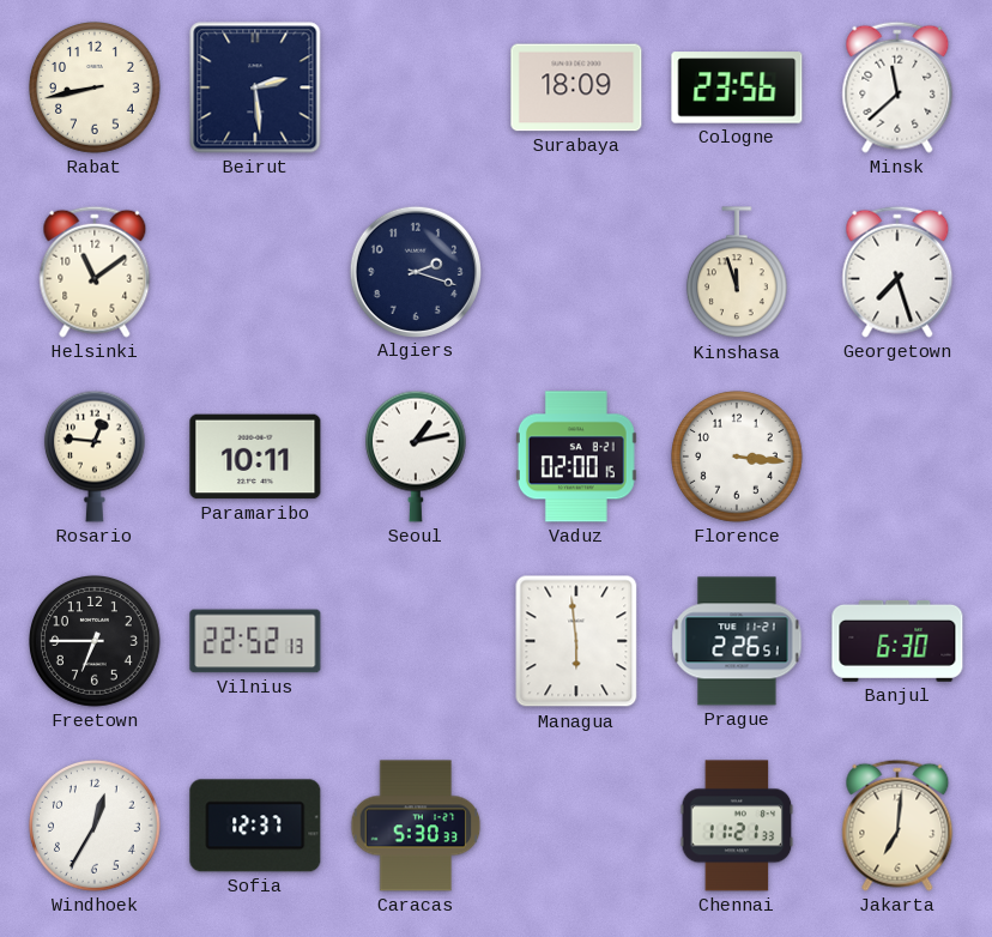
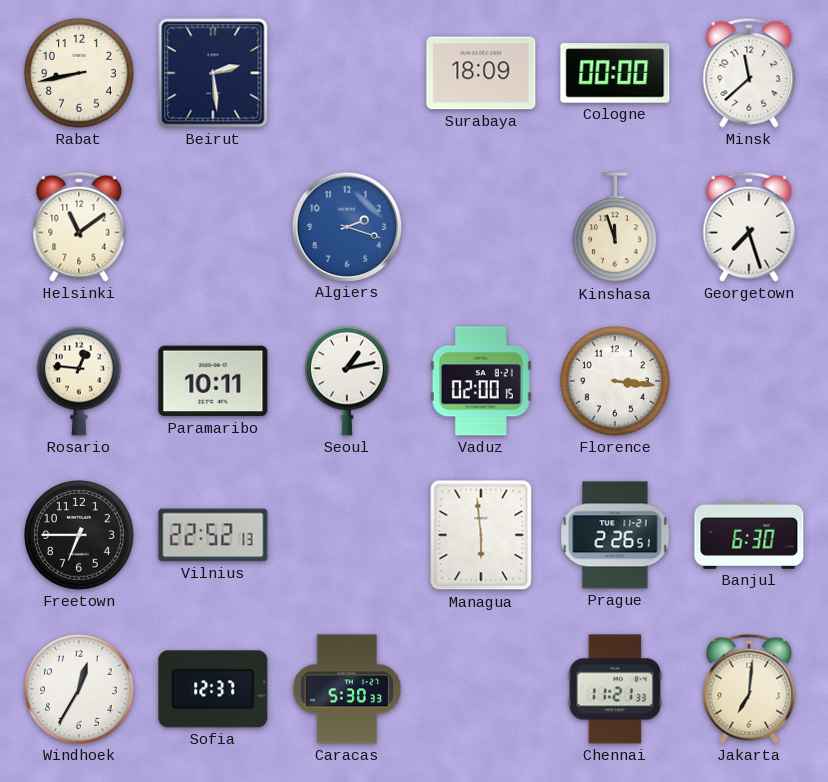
Cologne: 23:56 -> 00:00
Algiers dial: navy -> blue
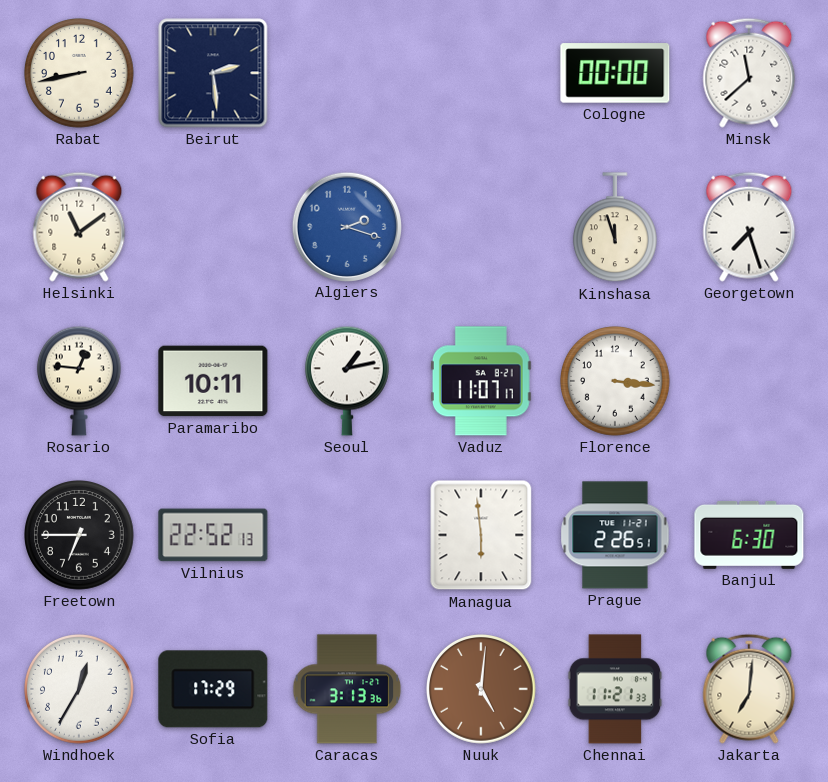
Surabaya: 18:09 -> none
Vaduz: 02:00 -> 11:07
Sofia: 12:37 -> 17:29
Caracas: 5:30 -> 3:13
Nuuk: none -> 5:01
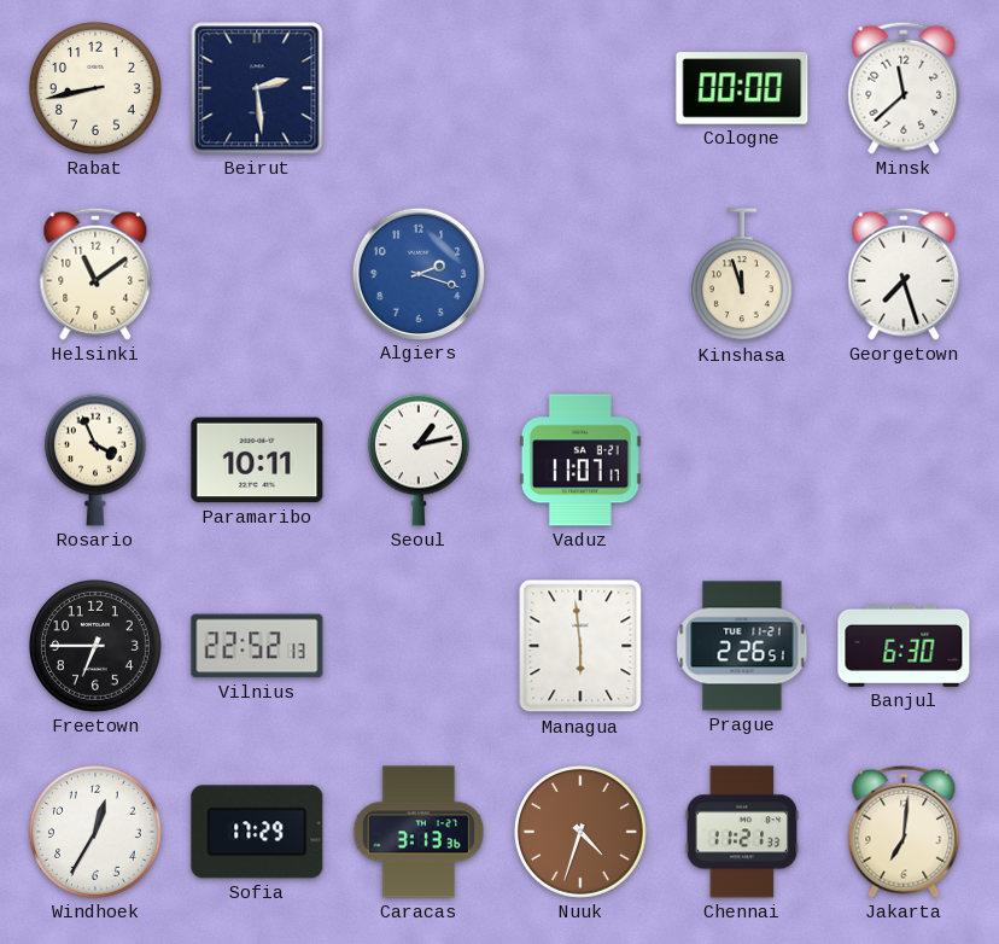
Rosario: 12:46 -> 3:56
Florence: 3:16 -> none
Nuuk: 5:01 -> 4:33
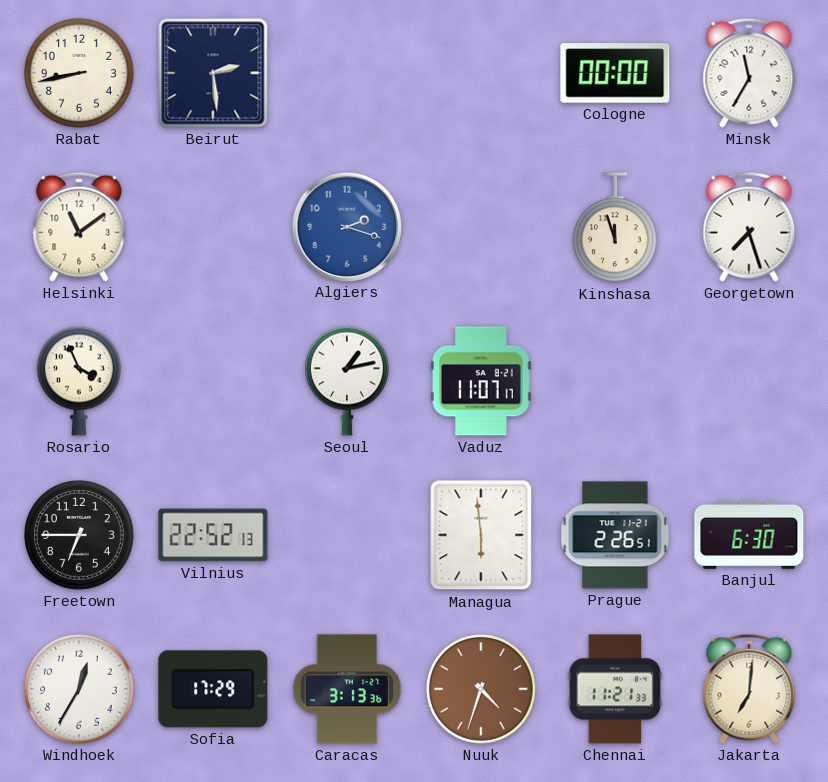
Minsk: 11:38 -> 11:35
Paramaribo: 10:11 -> none
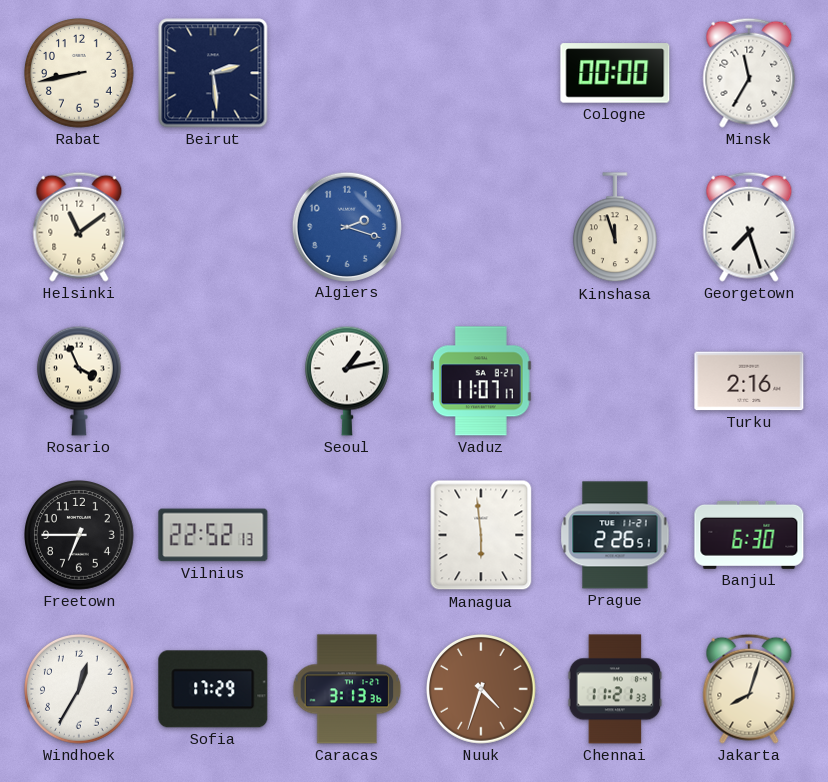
Turku: none -> 2:16
Jakarta: 7:01 -> 8:03
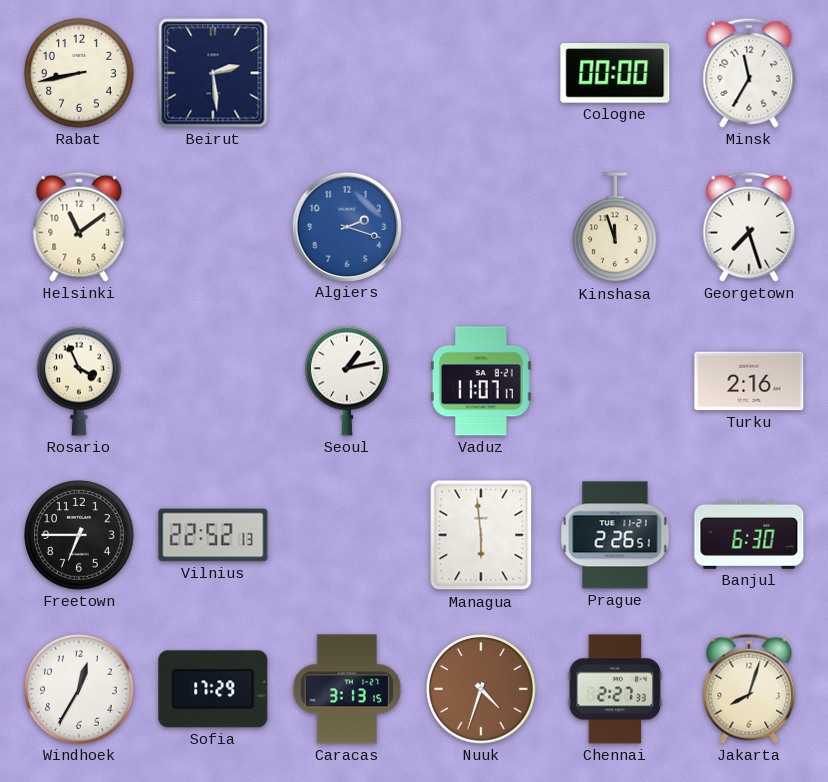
Caracas: 3:13:36 -> 3:13:15
Chennai: 11:21 -> 2:27
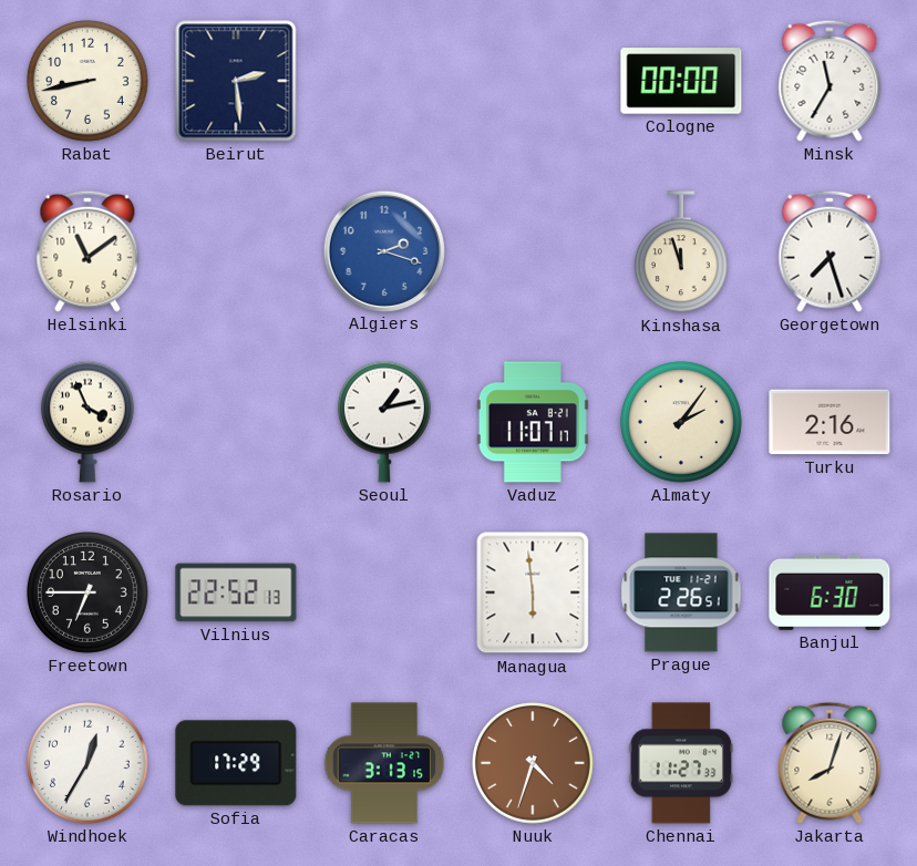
Almaty: none -> 2:06
Chennai: 2:27 -> 11:27
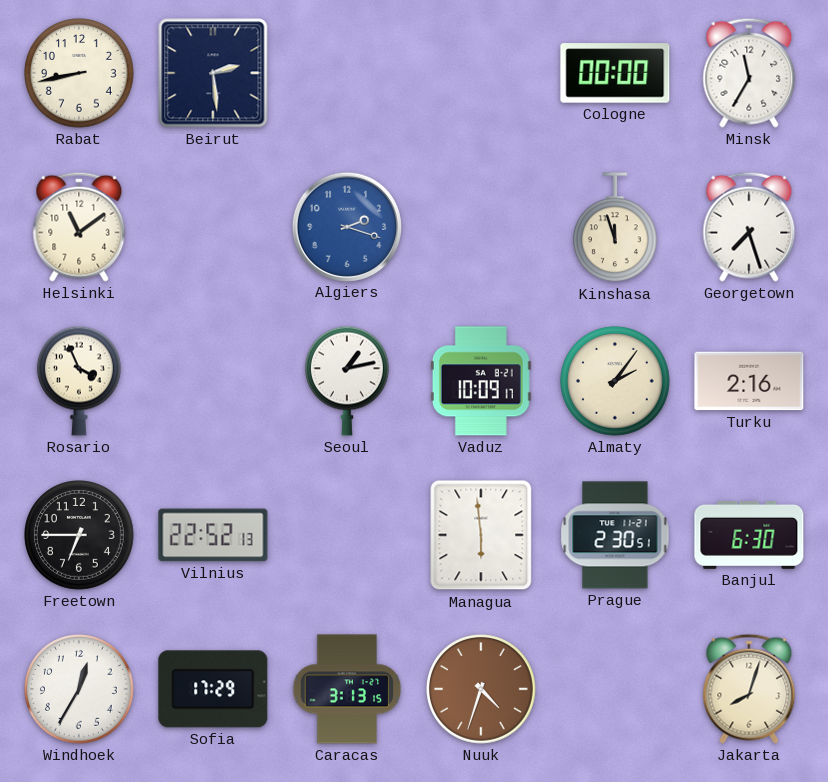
Vaduz: 11:07 -> 10:09
Prague: 2:26 -> 2:30
Chennai: 11:27 -> none
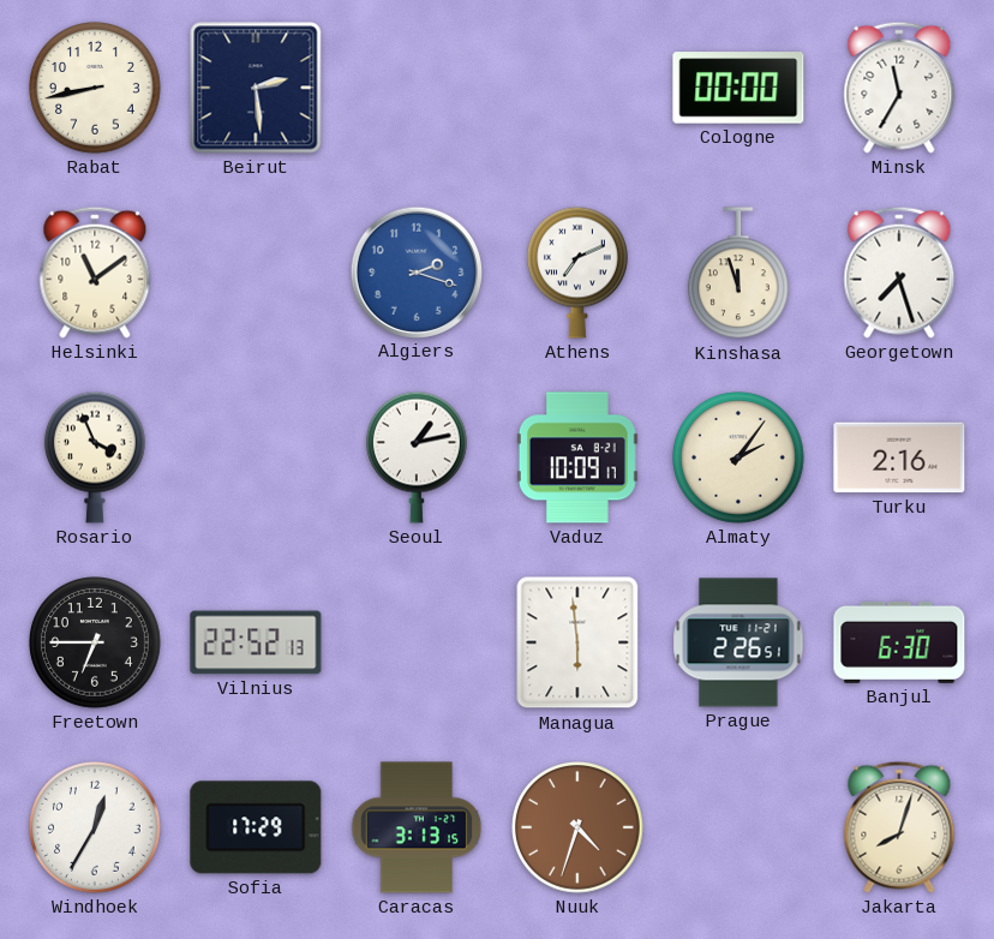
Athens: none -> 7:11
Prague: 2:30 -> 2:26
